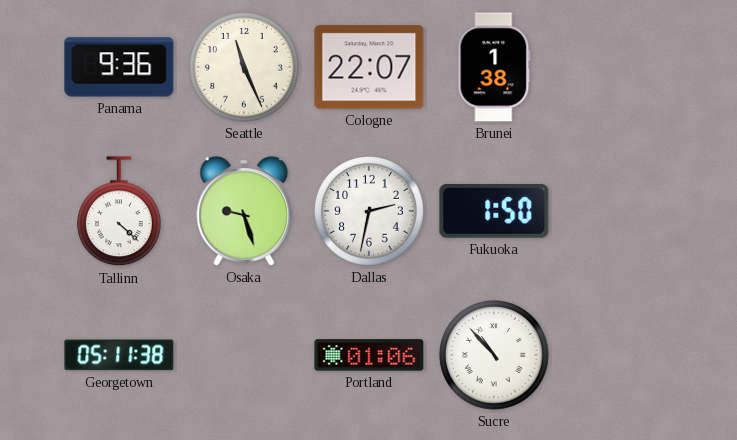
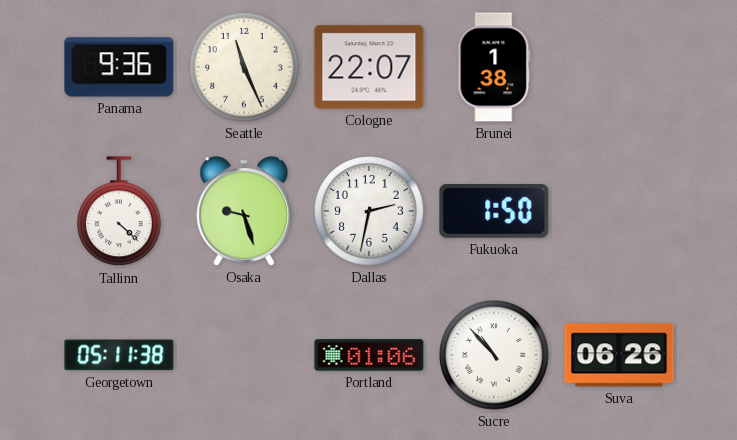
Suva: none -> 06:26
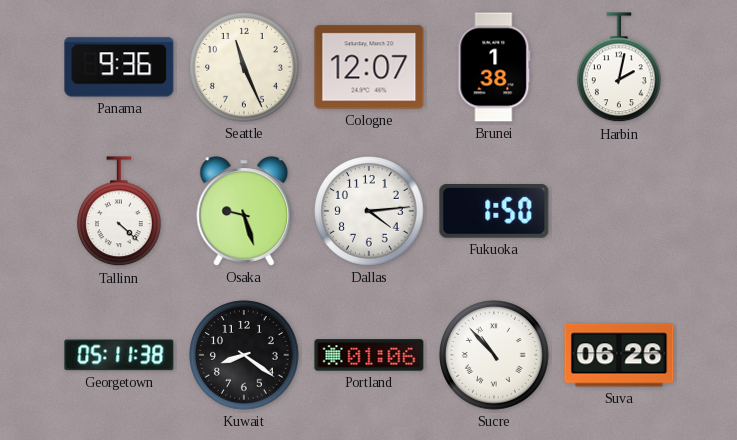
Cologne: 22:07 -> 12:07
Harbin: none -> 2:02
Dallas: 2:32 -> 4:14
Kuwait: none -> 8:21
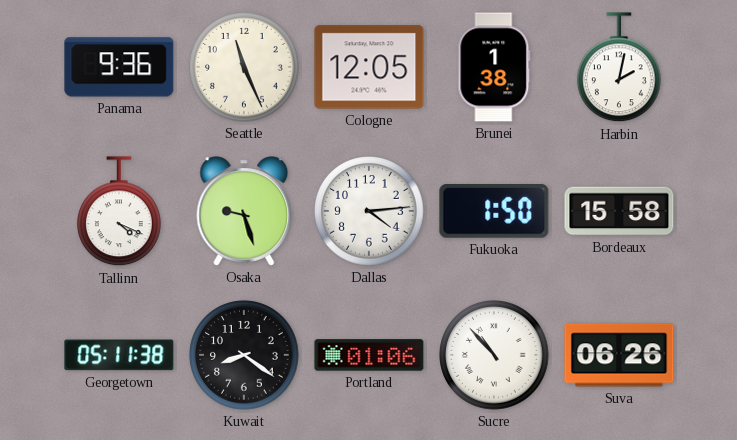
Cologne: 12:07 -> 12:05
Tallinn: 4:22 -> 4:19
Bordeaux: none -> 15:58
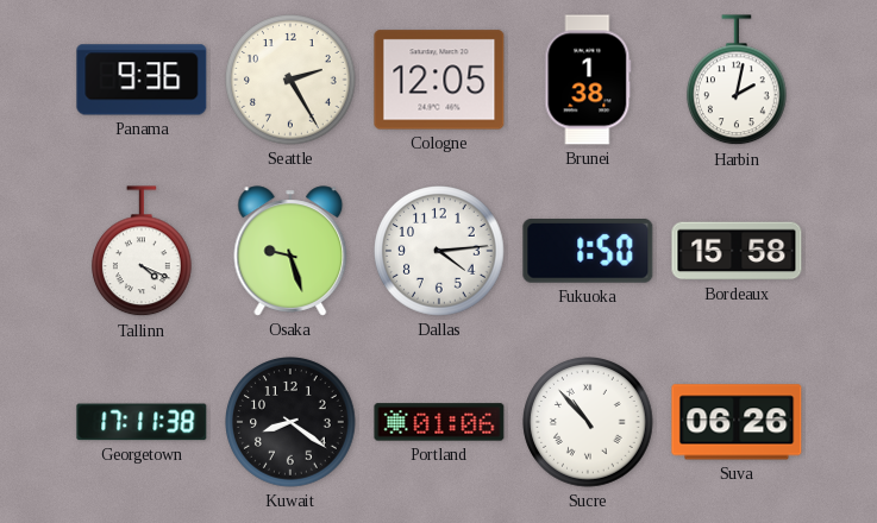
Seattle: 11:26 -> 2:25
Georgetown: 05:11 -> 17:11
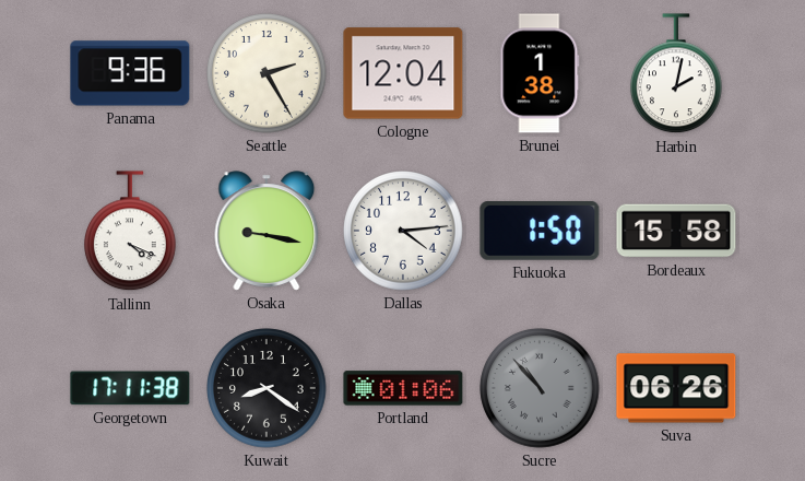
Cologne: 12:05 -> 12:04
Osaka: 9:27 -> 9:17
Sucre dial: white -> grey
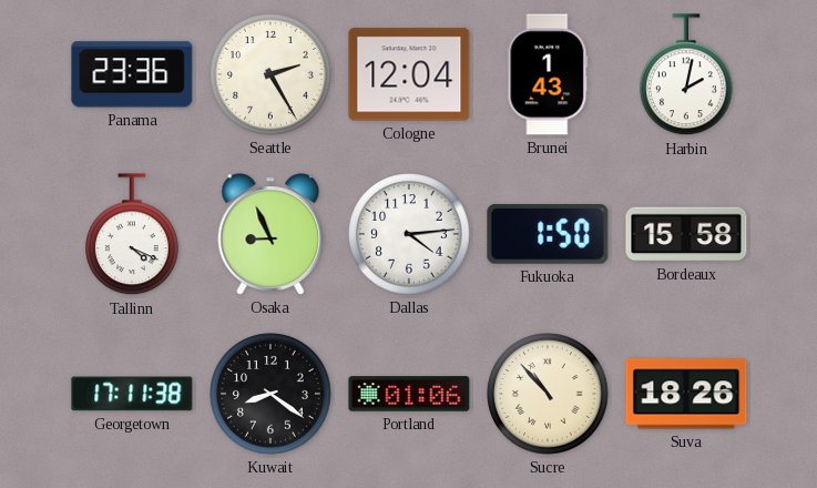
Panama: 9:36 -> 23:36
Brunei: 1:38 -> 1:43
Osaka: 9:17 -> 8:56
Sucre dial: grey -> cream
Suva: 06:26 -> 18:26
